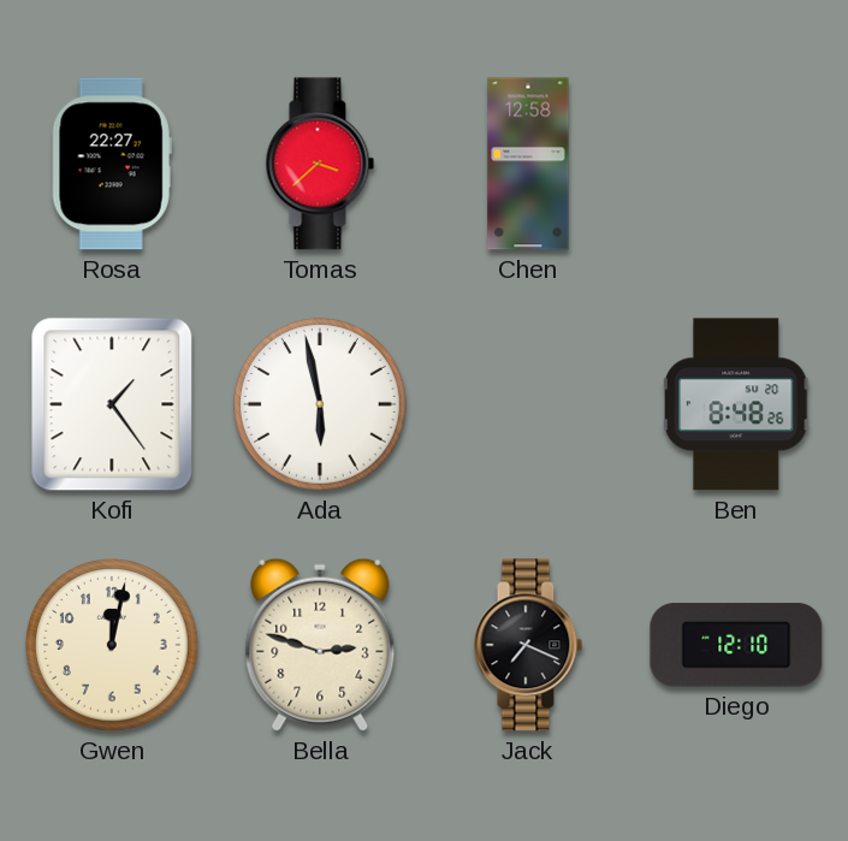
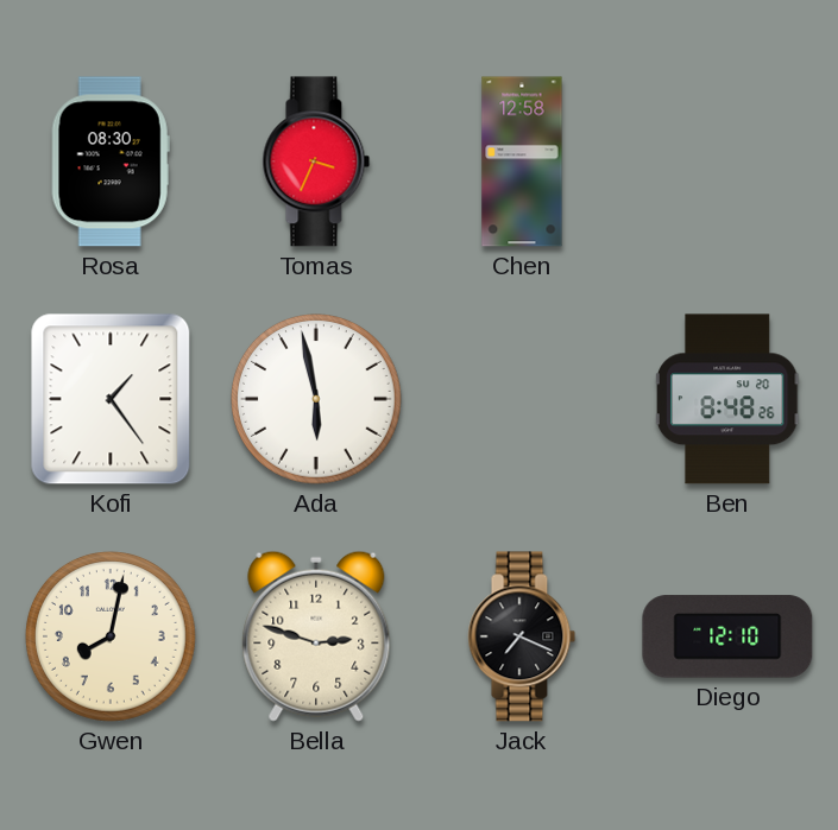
Rosa: 22:27 -> 08:30
Tomas: 3:38 -> 3:34
Gwen: 12:02 -> 8:02
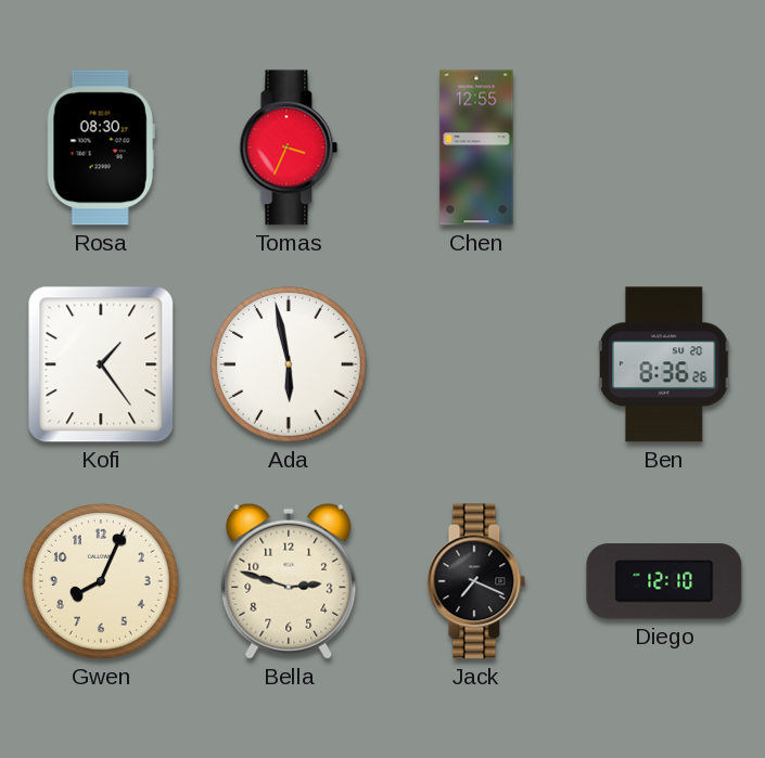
Chen: 12:58 -> 12:55
Ben: 8:48 -> 8:36
Gwen: 8:02 -> 8:04
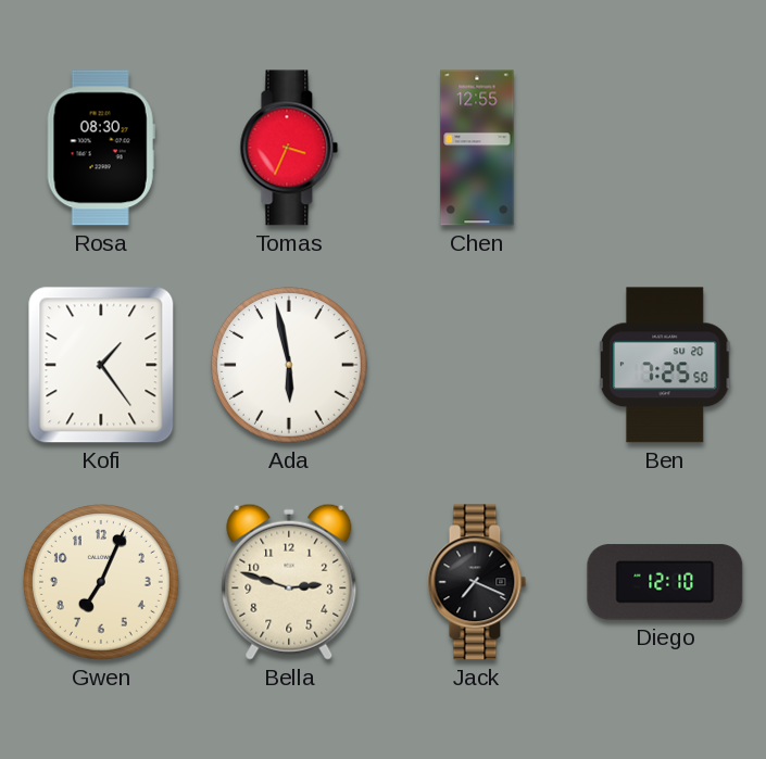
Ben: 8:36 -> 7:25
Gwen: 8:04 -> 7:04
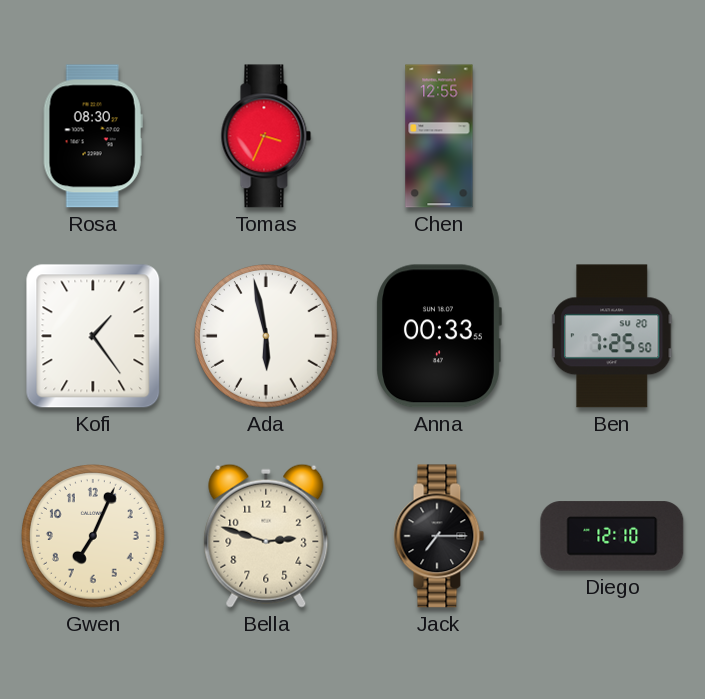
Anna: none -> 00:33
Jack: 7:19 -> 7:15
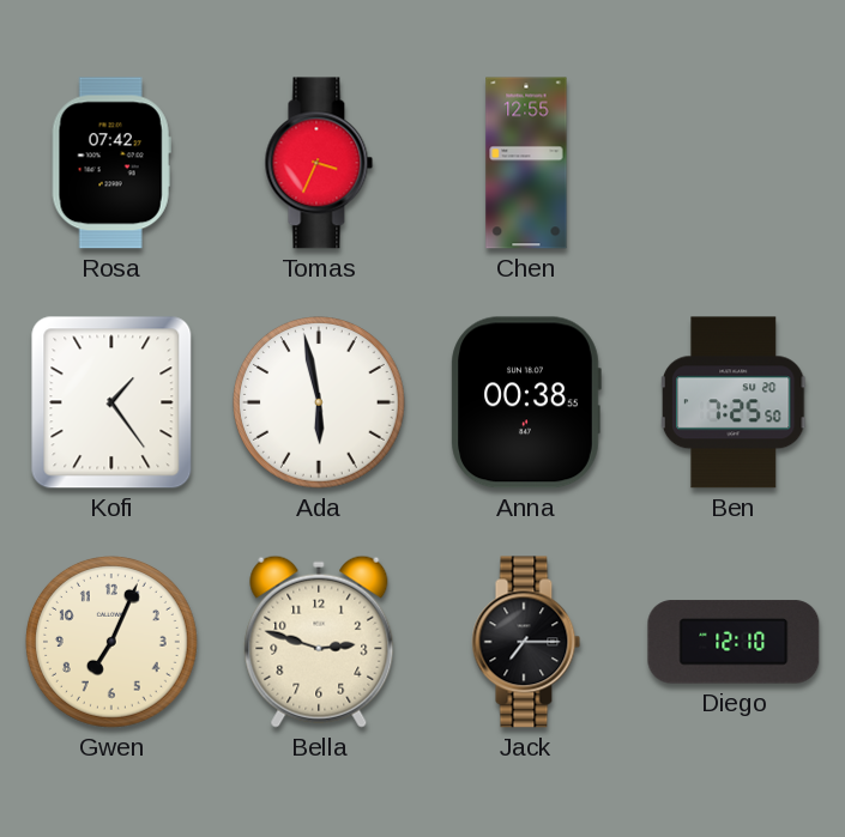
Rosa: 08:30 -> 07:42
Anna: 00:33 -> 00:38
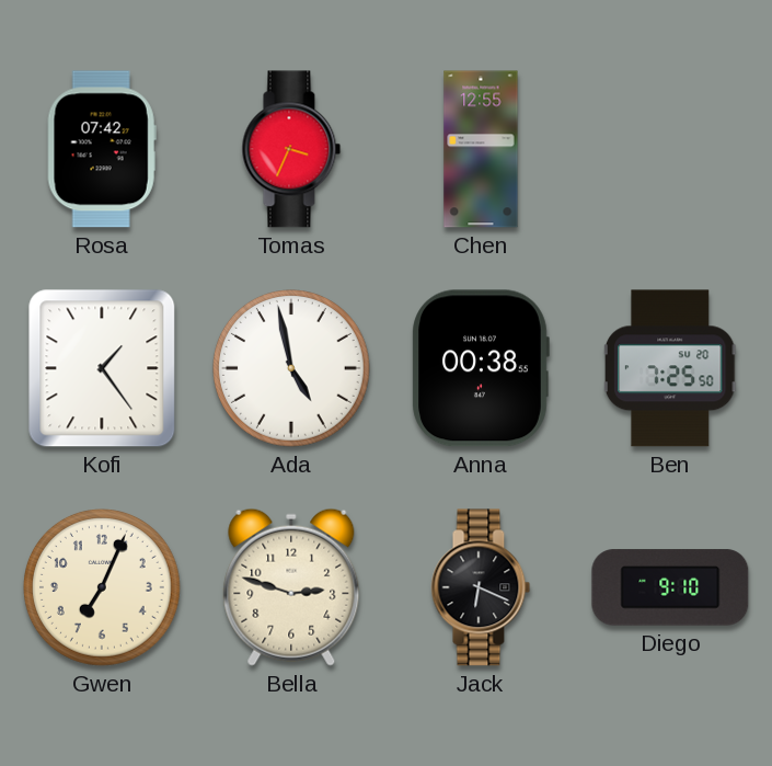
Ada: 5:58 -> 4:58
Jack: 7:15 -> 6:19
Diego: 12:10 -> 9:10
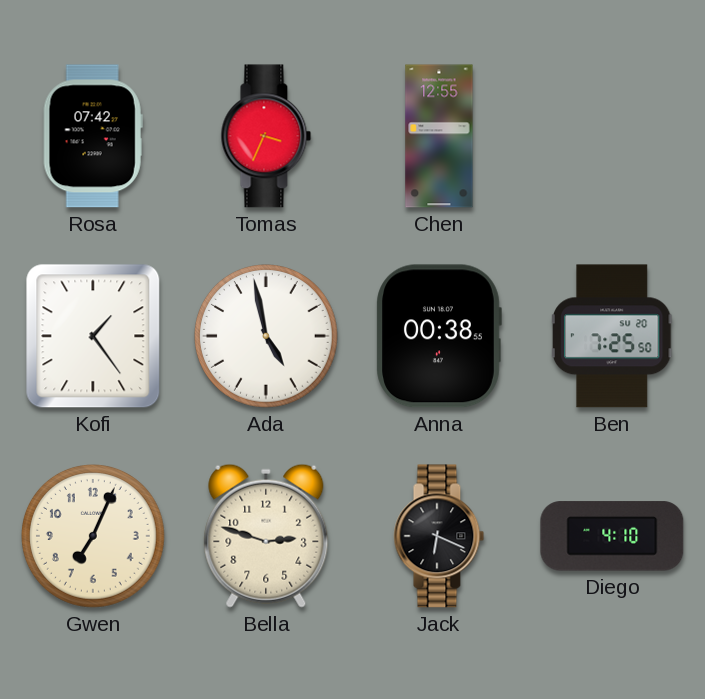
Diego: 9:10 -> 4:10
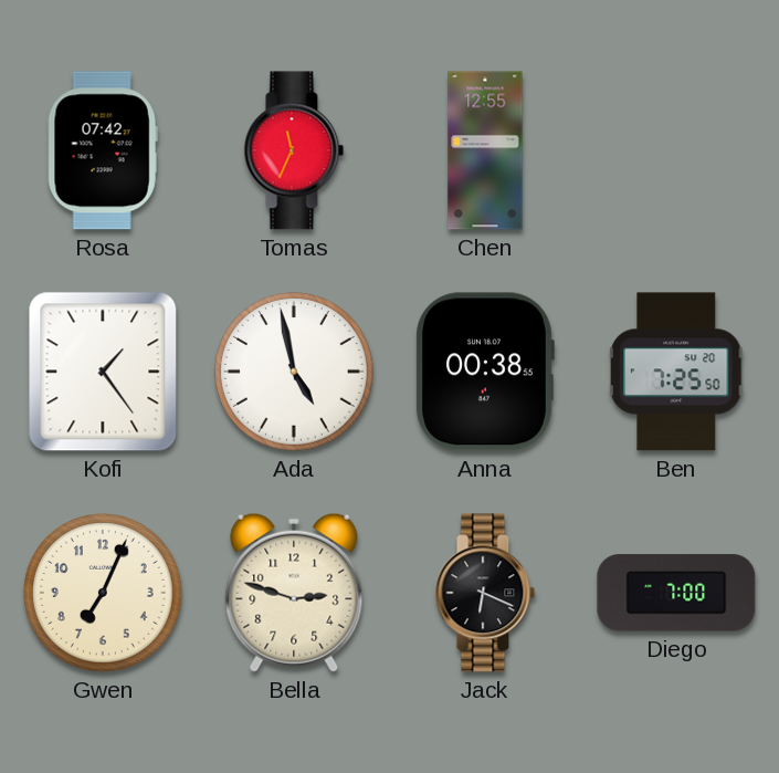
Tomas: 3:34 -> 11:34
Diego: 4:10 -> 7:00
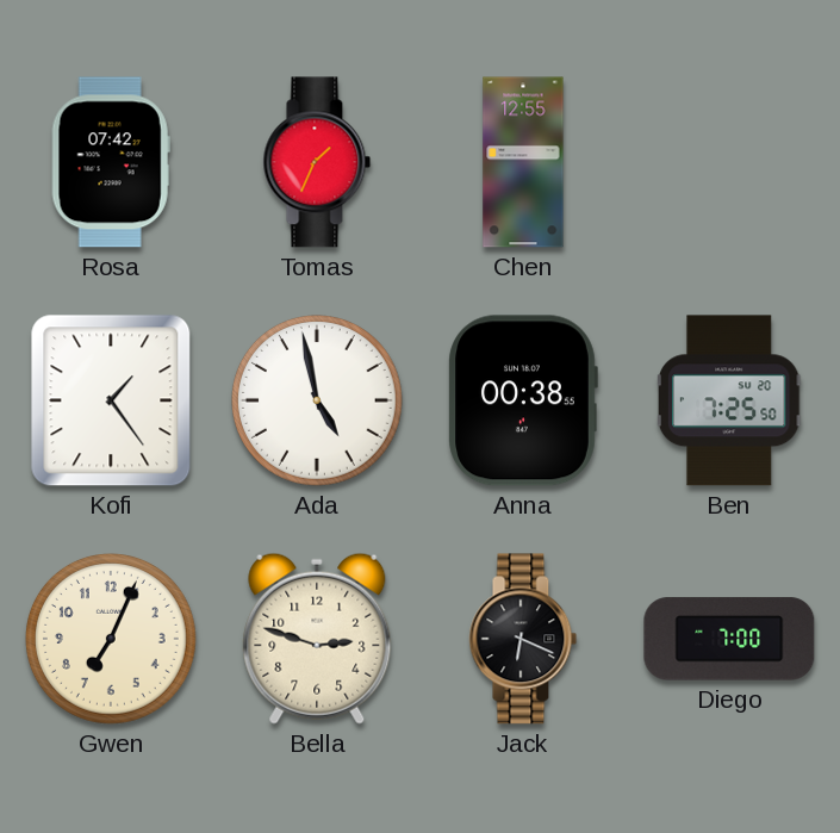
Tomas: 11:34 -> 1:34
